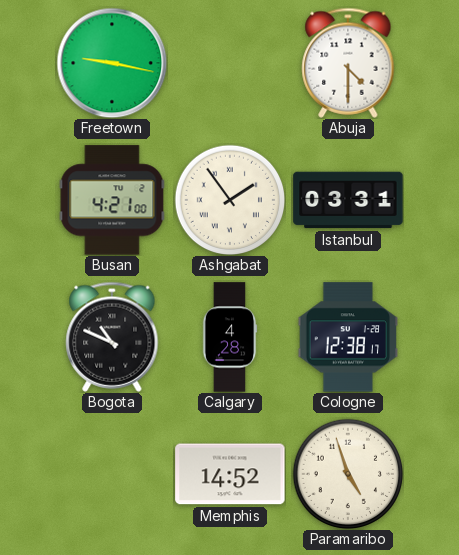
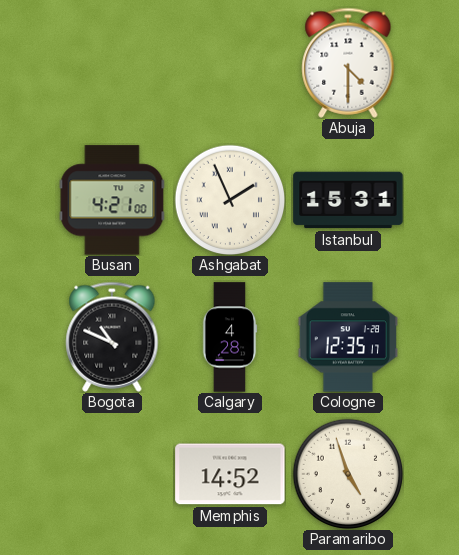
Freetown: 9:17 -> none
Ashgabat: 1:54 -> 1:56
Istanbul: 03:31 -> 15:31
Cologne: 12:38 -> 12:35
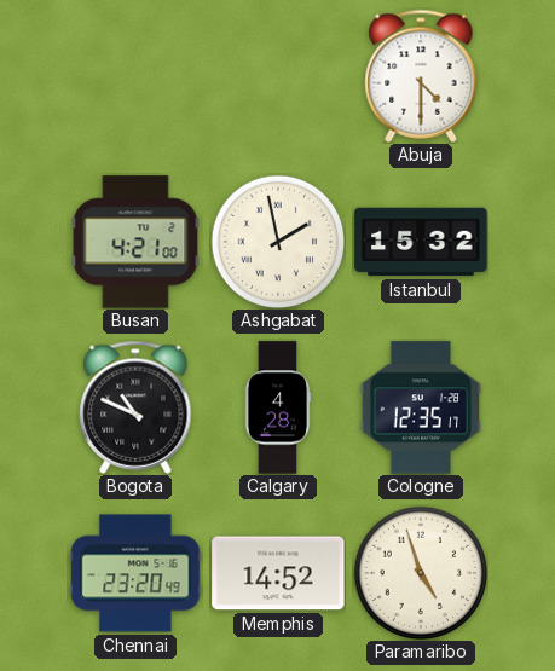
Ashgabat: 1:56 -> 1:58
Istanbul: 15:31 -> 15:32
Chennai: none -> 23:20
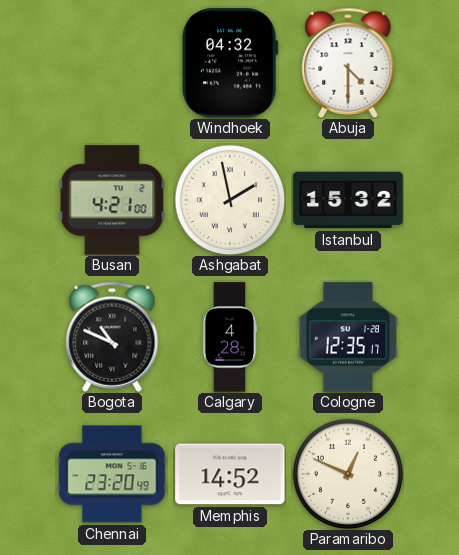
Windhoek: none -> 04:32
Paramaribo: 4:57 -> 12:49
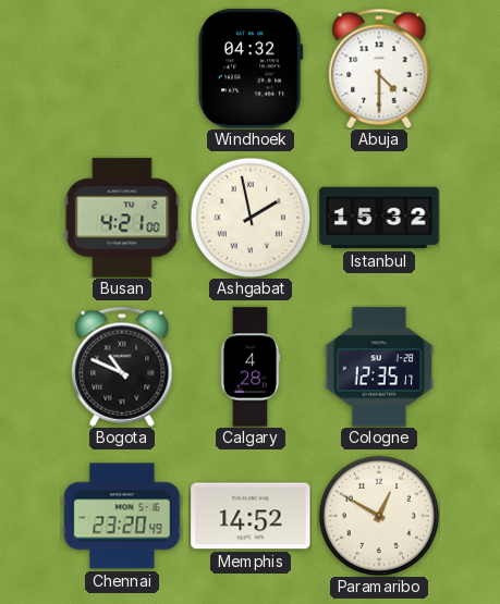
Paramaribo: 12:49 -> 12:50
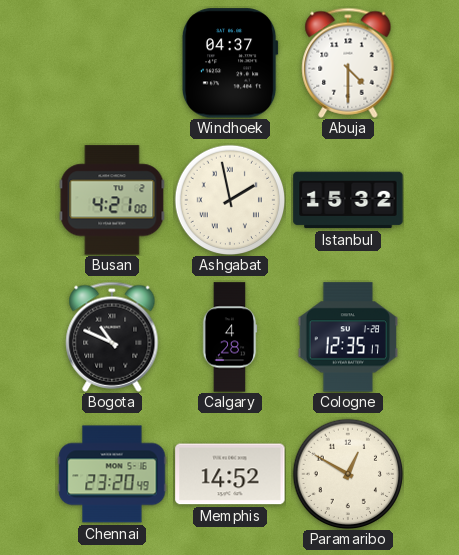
Windhoek: 04:32 -> 04:37
